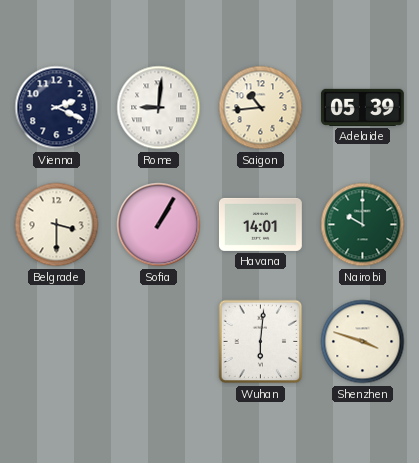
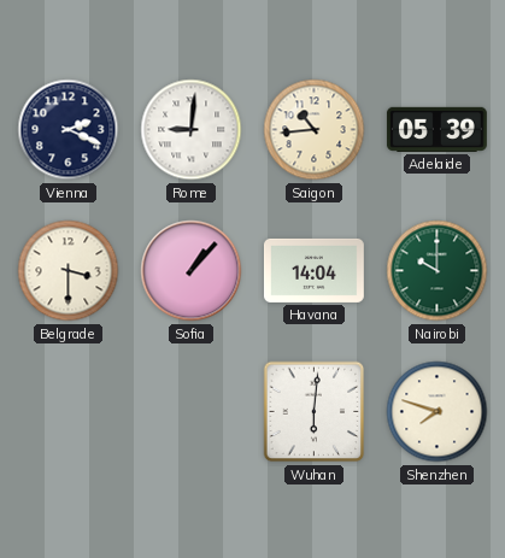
Sofia: 1:05 -> 1:07
Havana: 14:01 -> 14:04
Shenzhen: 3:48 -> 7:48
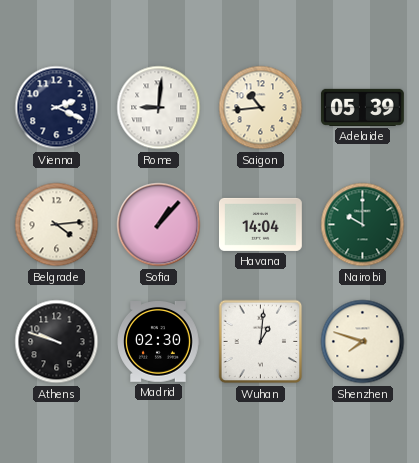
Belgrade: 3:30 -> 4:14
Athens: none -> 9:48
Madrid: none -> 02:30
Wuhan: 6:01 -> 1:01
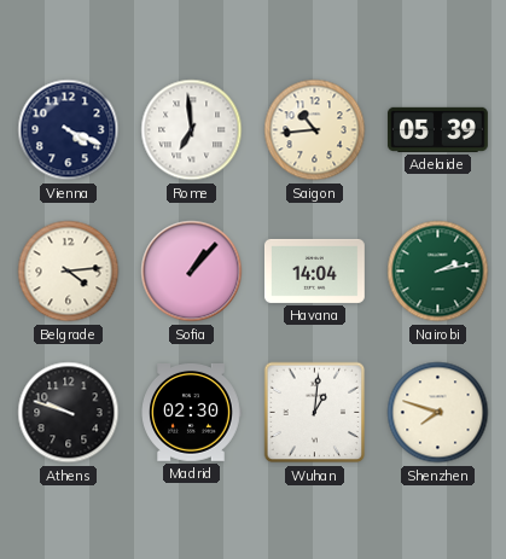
Vienna: 2:19 -> 4:19
Rome: 9:01 -> 6:59
Nairobi: 10:00 -> 2:13
